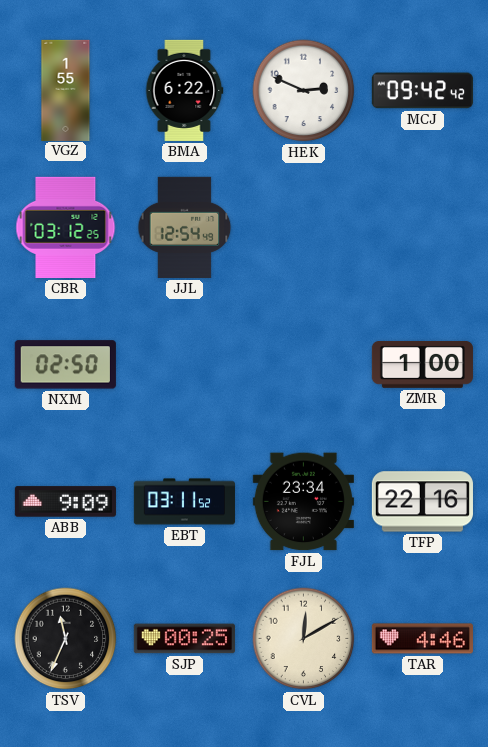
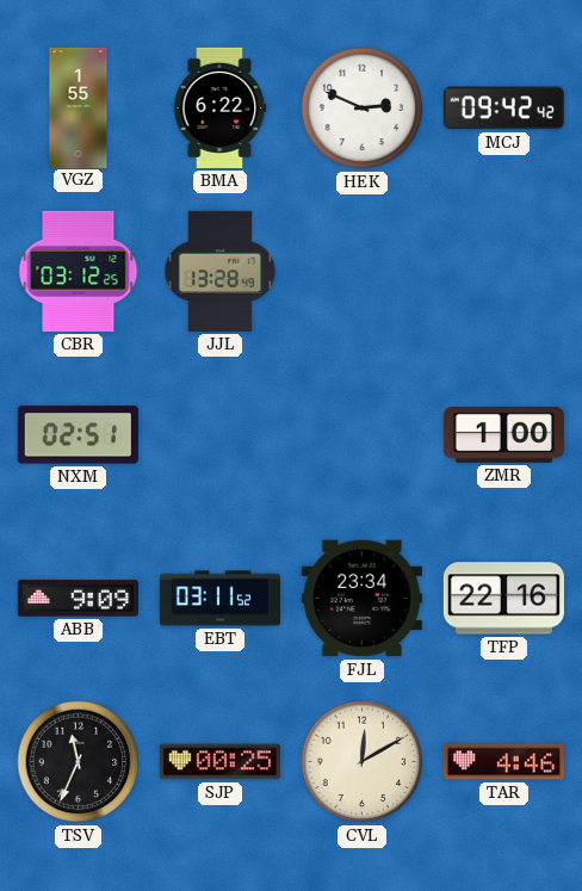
JJL: 12:54 -> 13:28
NXM: 02:50 -> 02:51
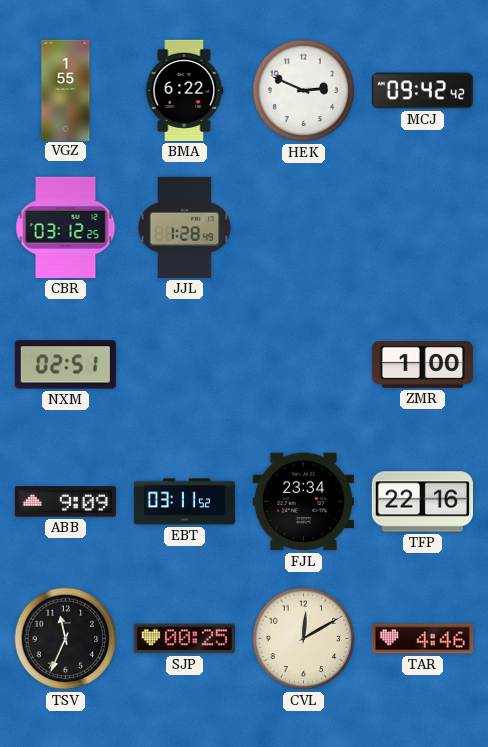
JJL: 13:28 -> 1:28
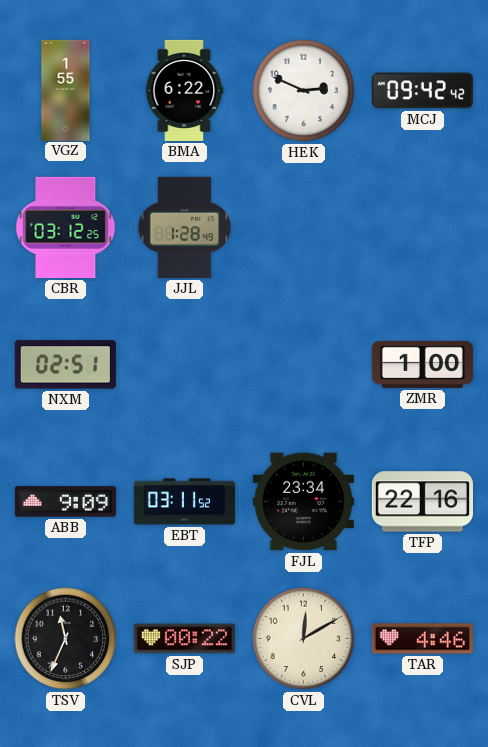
SJP: 00:25 -> 00:22
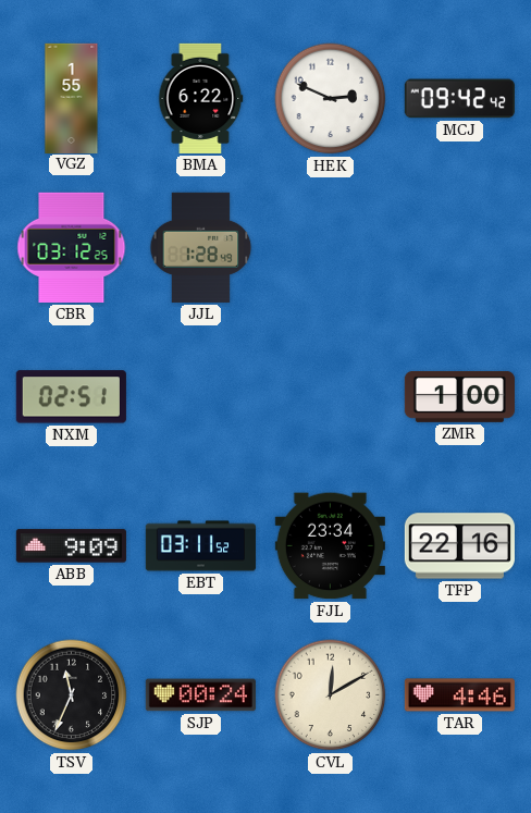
SJP: 00:22 -> 00:24
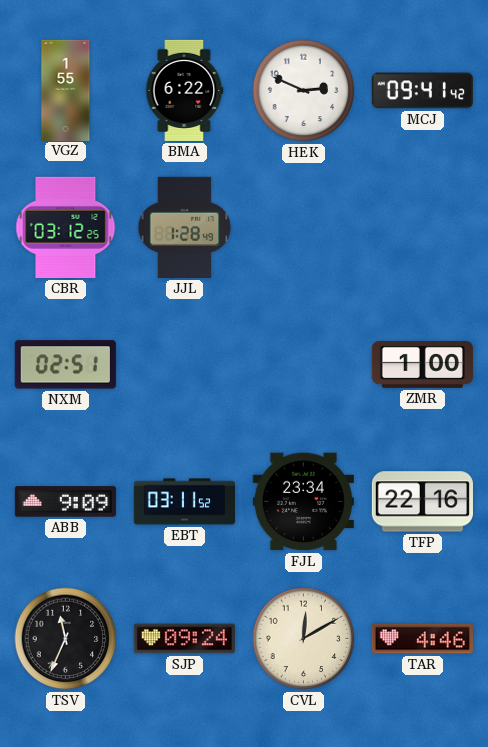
MCJ: 09:42 -> 09:41
SJP: 00:24 -> 09:24
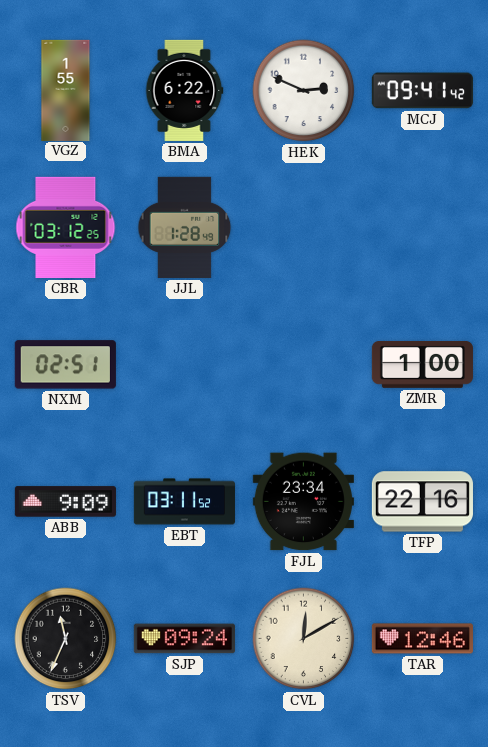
TAR: 4:46 -> 12:46
